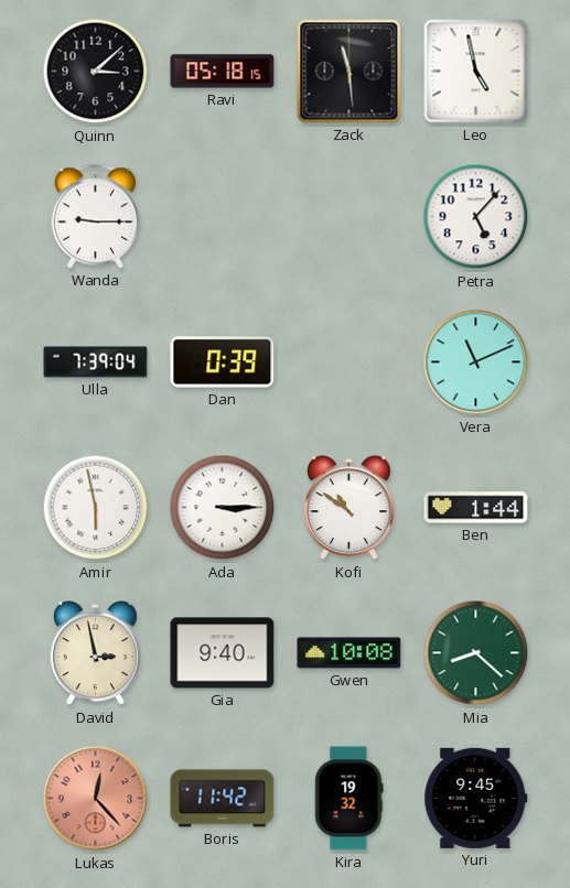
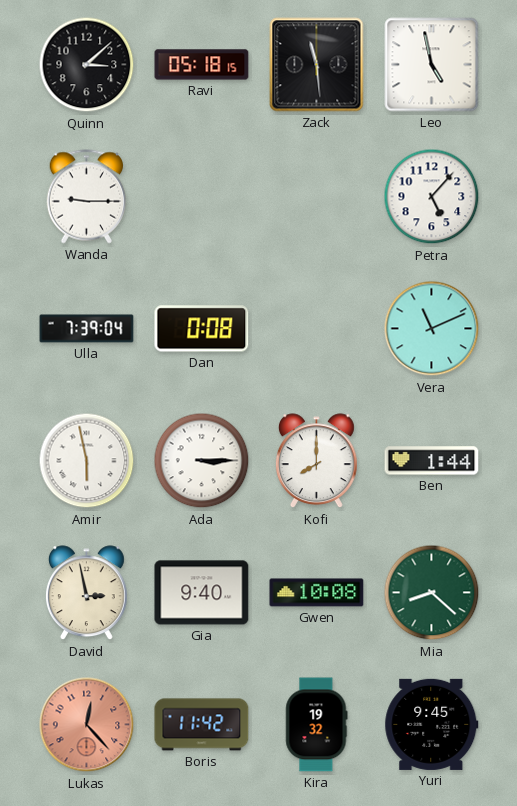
Dan: 0:39 -> 0:08
Kofi: 10:51 -> 8:00
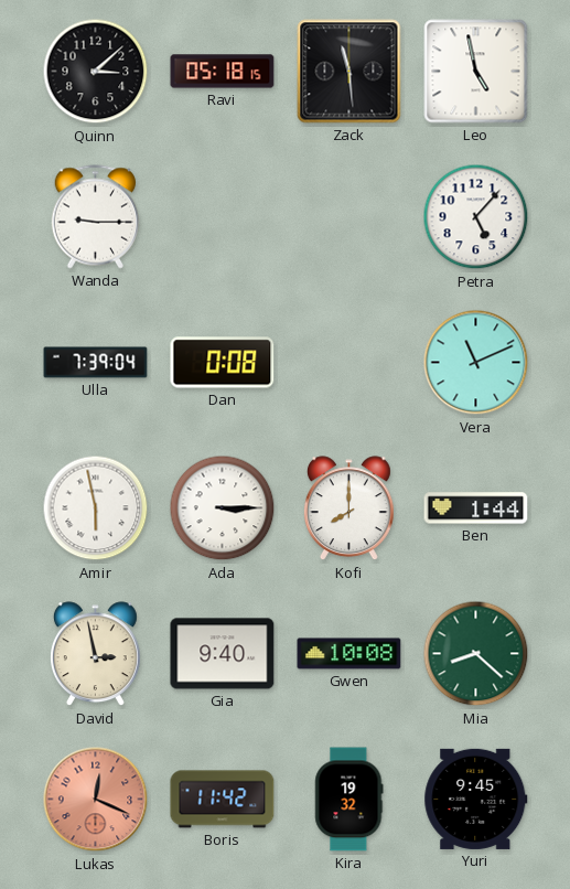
Lukas: 12:23 -> 12:19
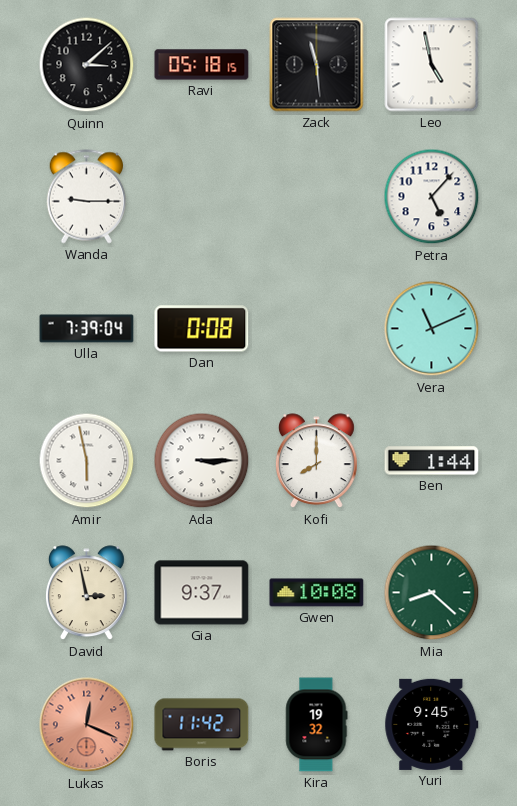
Gia: 9:40 -> 9:37
